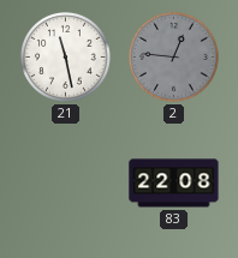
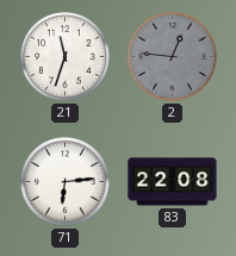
21: 11:28 -> 11:33
71: none -> 6:14
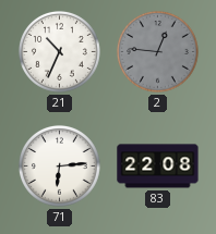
21: 11:33 -> 10:34
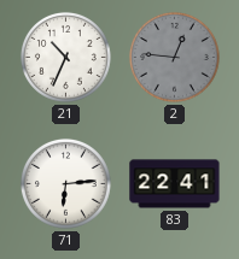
83: 22:08 -> 22:41
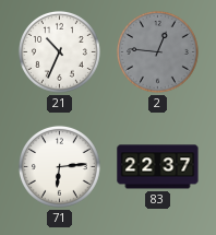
83: 22:41 -> 22:37
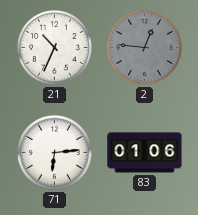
83: 22:37 -> 01:06
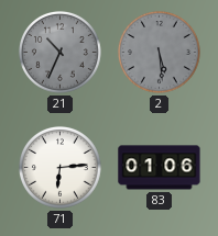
21 dial: white -> grey
2: 12:46 -> 5:29
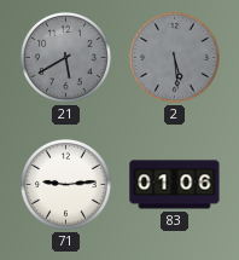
21: 10:34 -> 5:40
71: 6:14 -> 9:14
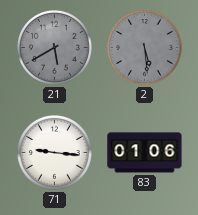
71: 9:14 -> 9:16
